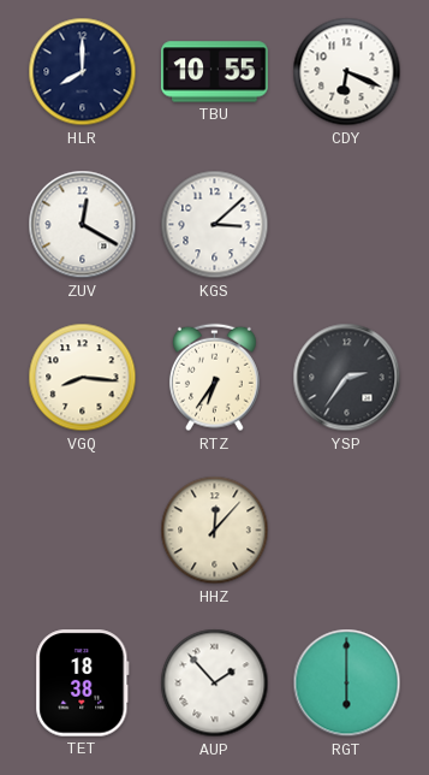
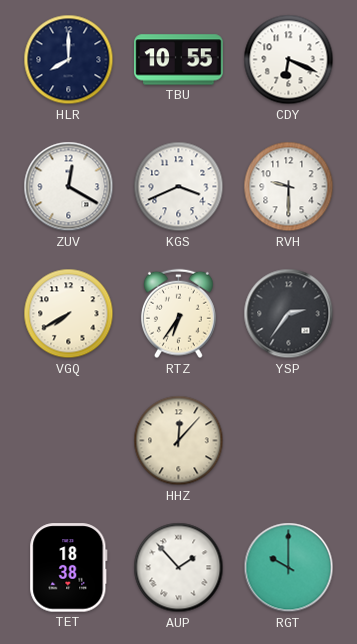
KGS: 3:08 -> 3:41
RVH: none -> 9:30
VGQ: 8:16 -> 7:40
RGT: 6:00 -> 10:00
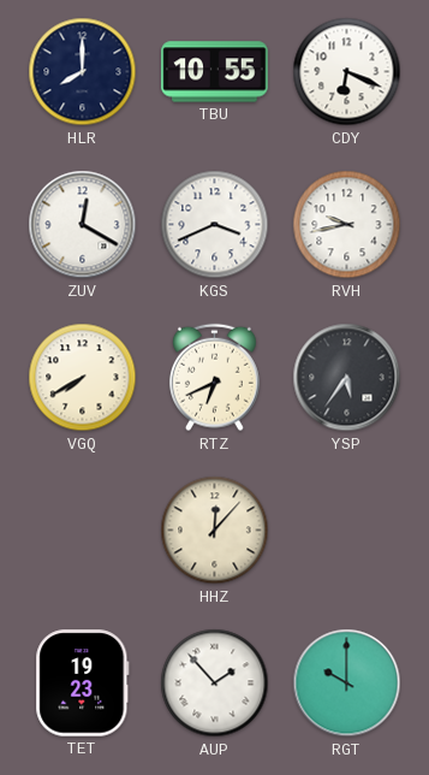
RVH: 9:30 -> 9:43
RTZ: 6:36 -> 6:41
YSP: 2:36 -> 5:36
TET: 18:38 -> 19:23
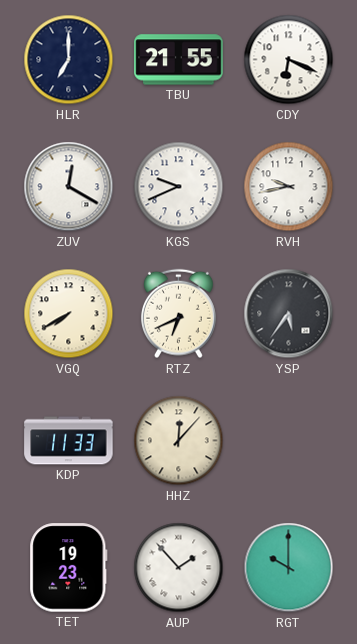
HLR: 8:00 -> 7:00
TBU: 10:55 -> 21:55
KGS: 3:41 -> 9:41
KDP: none -> 11:33
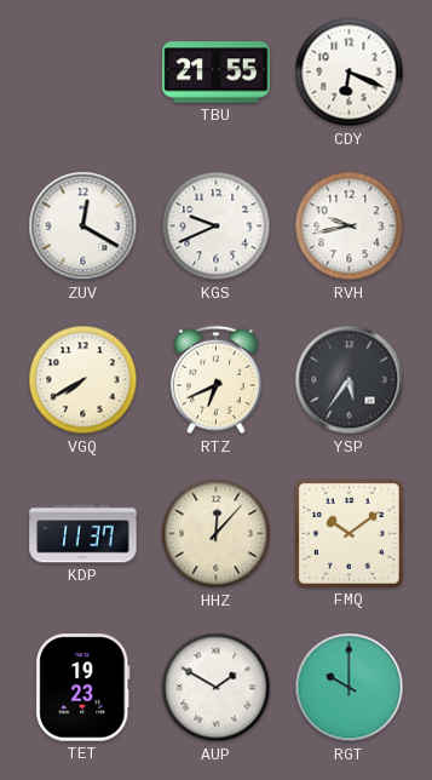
HLR: 7:00 -> none
KDP: 11:33 -> 11:37
FMQ: none -> 10:09
AUP: 1:53 -> 1:50
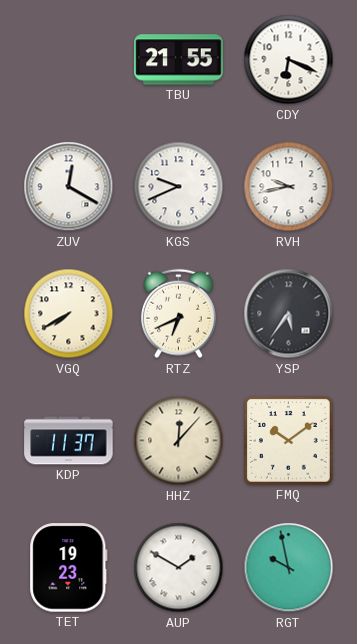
RGT: 10:00 -> 9:58
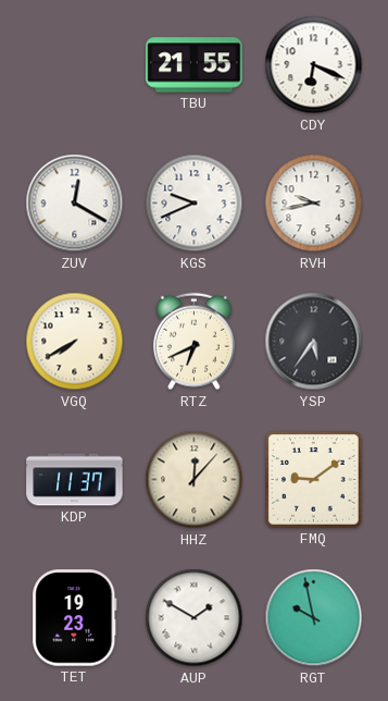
FMQ: 10:09 -> 9:09
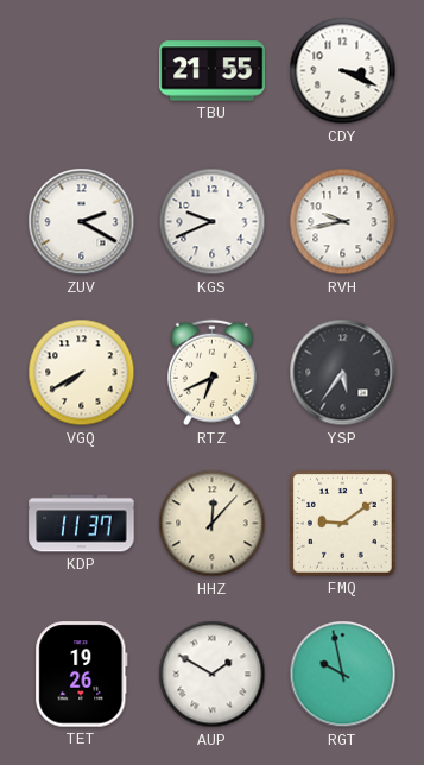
CDY: 6:19 -> 3:19
ZUV: 12:20 -> 2:20
TET: 19:23 -> 19:26
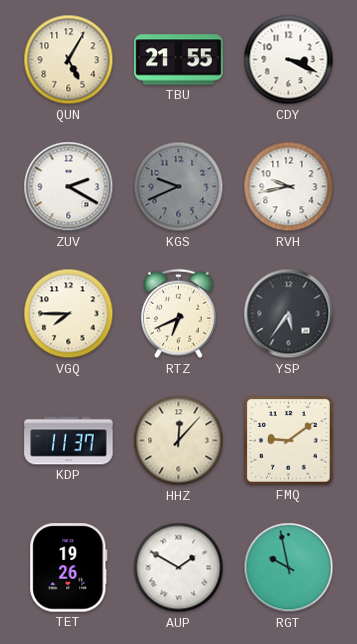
QUN: none -> 5:05
KGS dial: white -> grey
VGQ: 7:40 -> 7:45
